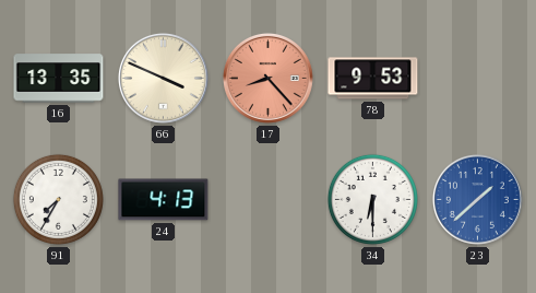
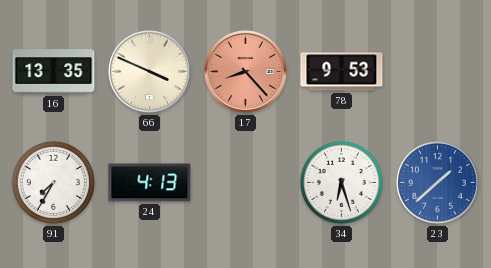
34: 6:30 -> 6:27
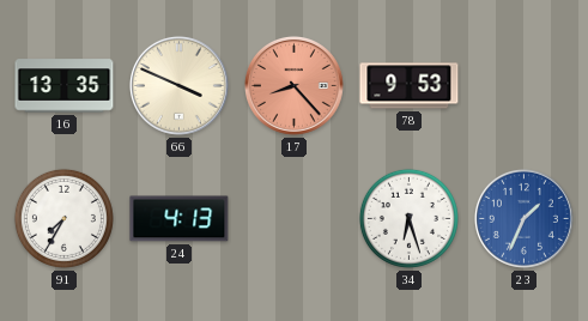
23: 1:38 -> 1:34
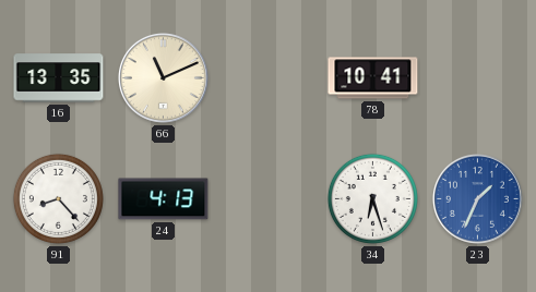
66: 3:49 -> 11:11
17: 8:23 -> none
78: 9:53 -> 10:41
91: 7:35 -> 8:23
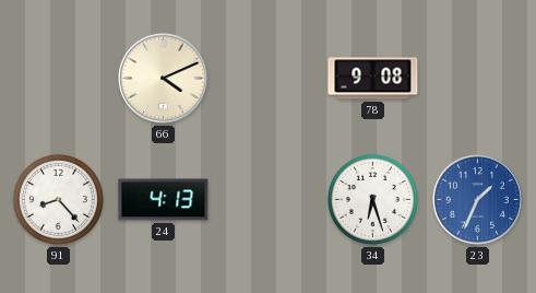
16: 13:35 -> none
66: 11:11 -> 4:11
78: 10:41 -> 9:08
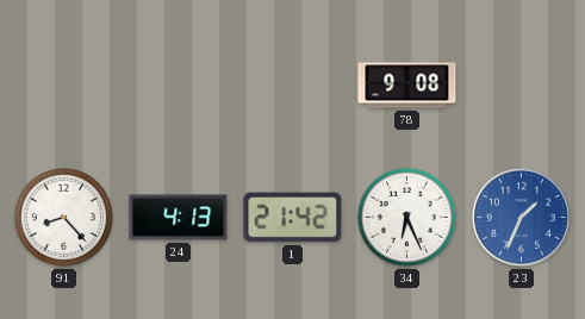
66: 4:11 -> none
1: none -> 21:42
34: 6:27 -> 6:26
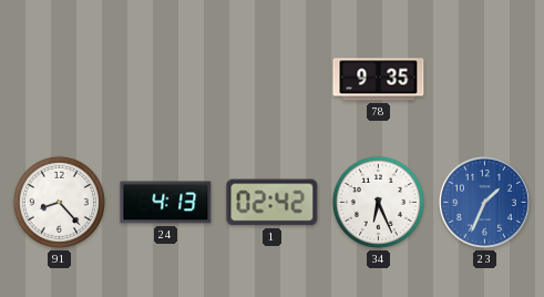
78: 9:08 -> 9:35
1: 21:42 -> 02:42
